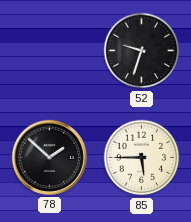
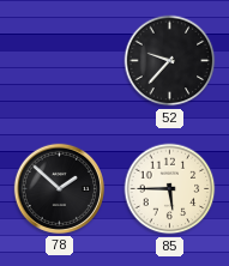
52: 9:33 -> 9:37
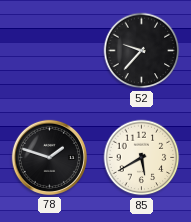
78: 1:52 -> 1:48
85: 5:45 -> 5:40
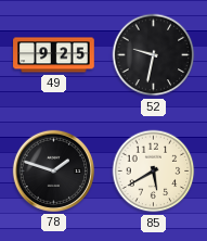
49: none -> 9:25
52: 9:37 -> 9:32
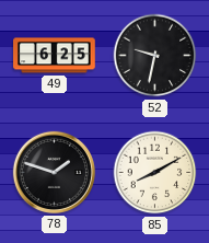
49: 9:25 -> 6:25
85: 5:40 -> 8:10
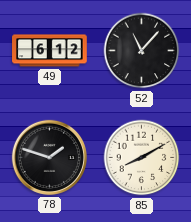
49: 6:25 -> 6:12
52: 9:32 -> 11:07
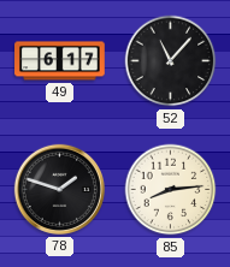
49: 6:12 -> 6:17
85: 8:10 -> 8:14
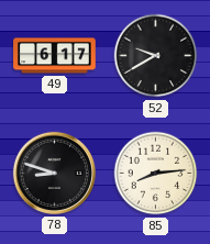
52: 11:07 -> 9:40
78: 1:48 -> 8:48
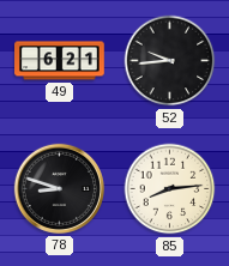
49: 6:17 -> 6:21
52: 9:40 -> 9:44
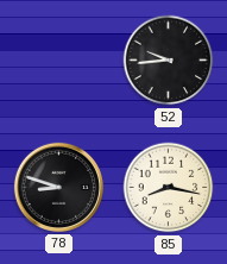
49: 6:21 -> none
85: 8:14 -> 8:17
